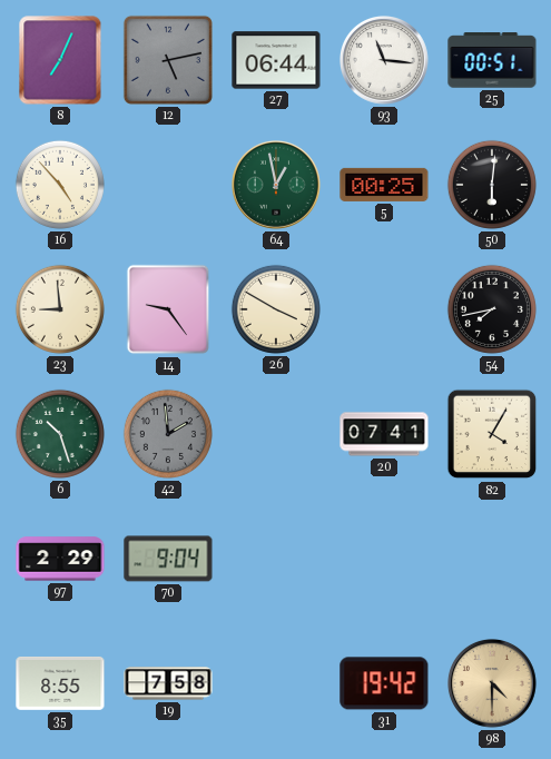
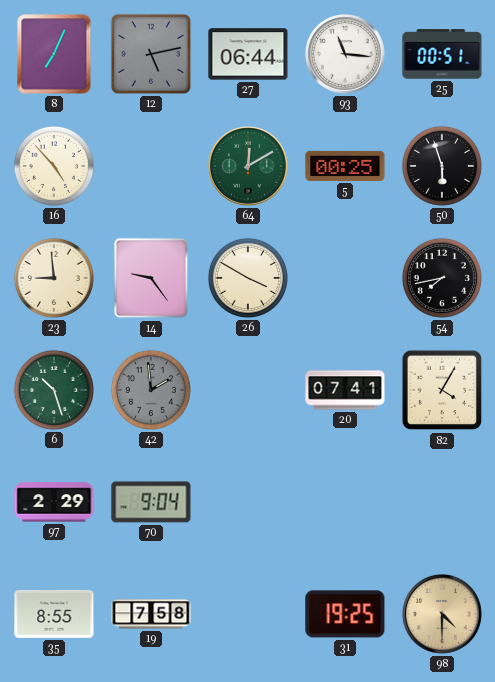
64: 12:58 -> 12:10
50: 6:01 -> 5:57
31: 19:42 -> 19:25
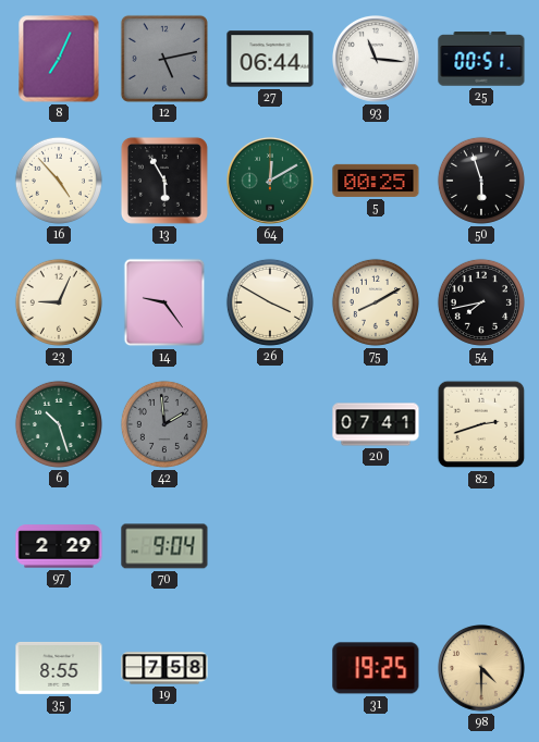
13: none -> 5:55
23: 8:59 -> 9:04
75: none -> 8:10
82: 4:05 -> 2:42
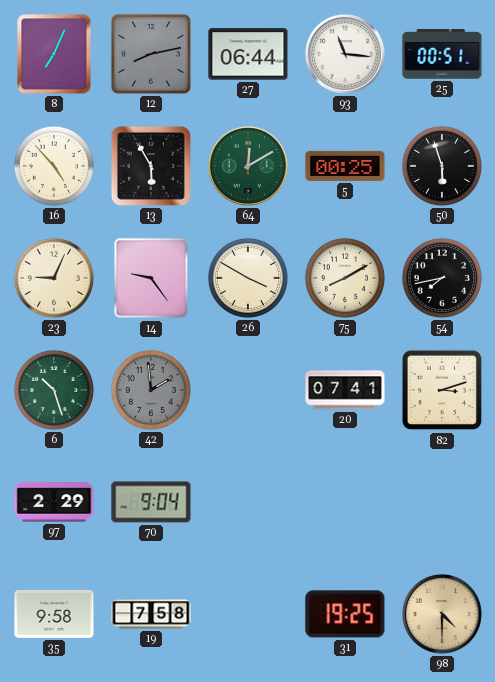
12: 5:13 -> 8:13
82: 2:42 -> 3:12
35: 8:55 -> 9:58
